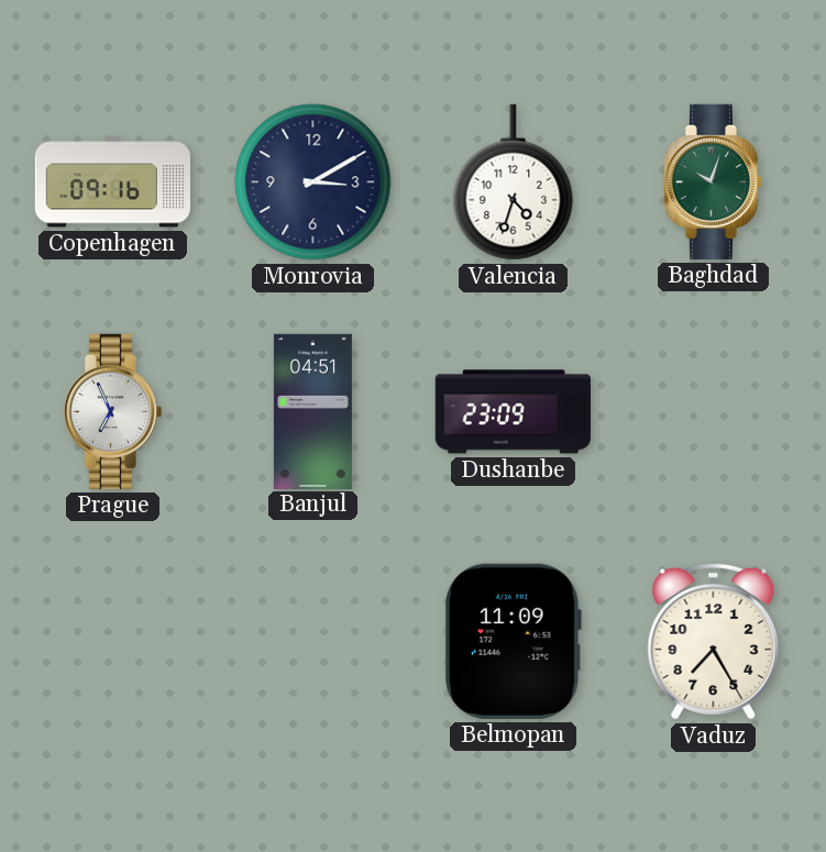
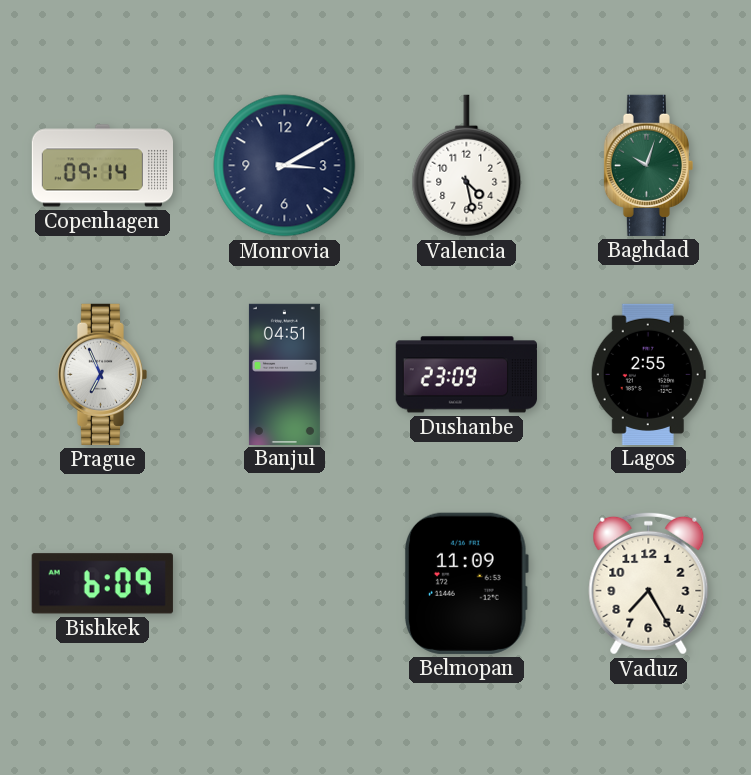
Copenhagen: 09:16 -> 09:14
Valencia: 4:33 -> 4:28
Lagos: none -> 2:55
Bishkek: none -> 6:09
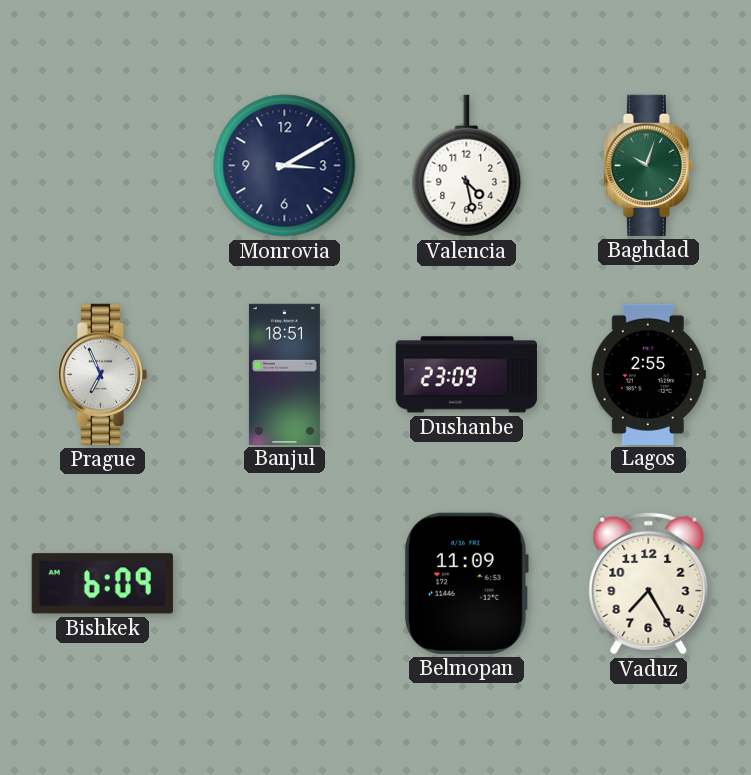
Copenhagen: 09:14 -> none
Banjul: 04:51 -> 18:51
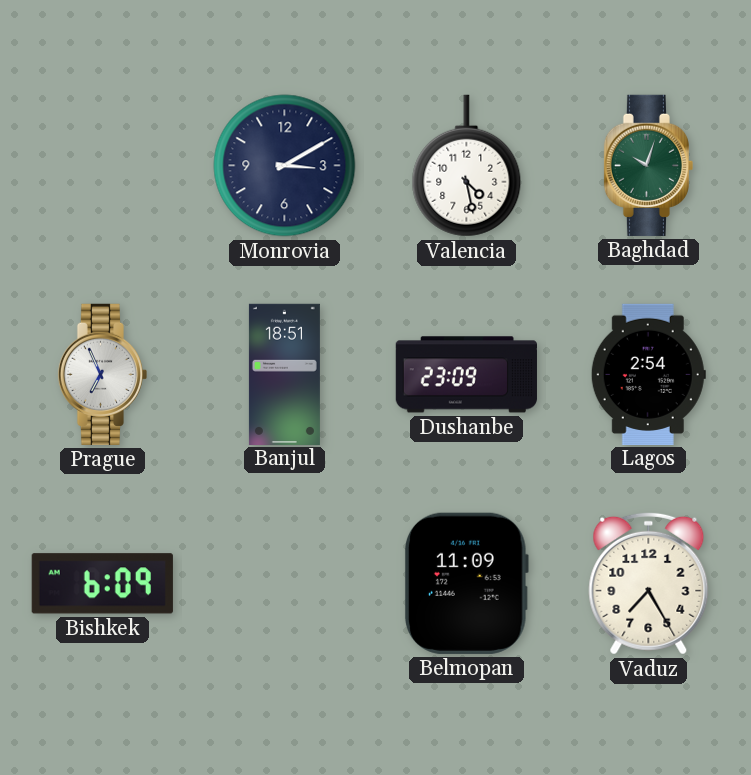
Lagos: 2:55 -> 2:54
